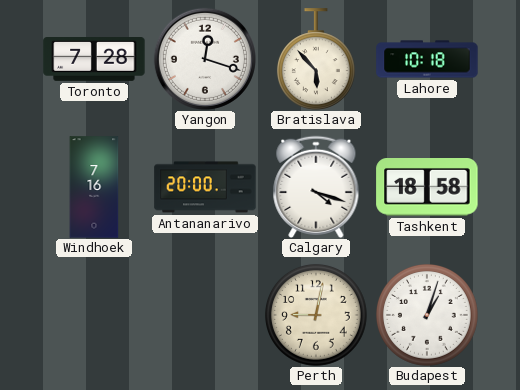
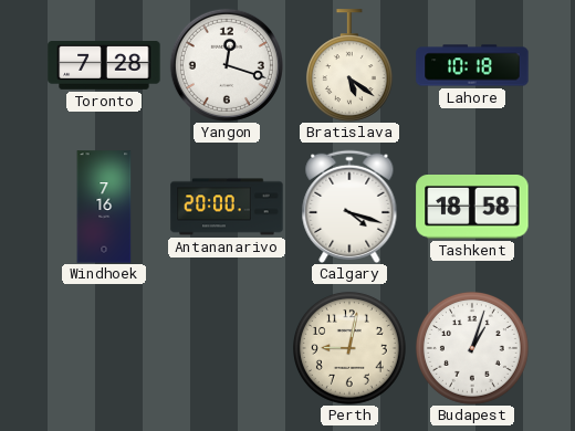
Bratislava: 5:53 -> 5:21
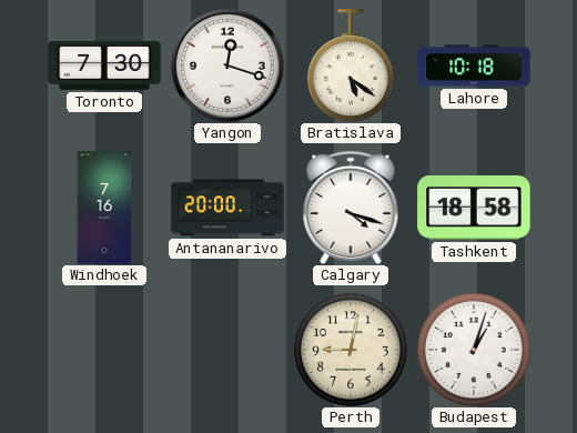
Toronto: 7:28 -> 7:30
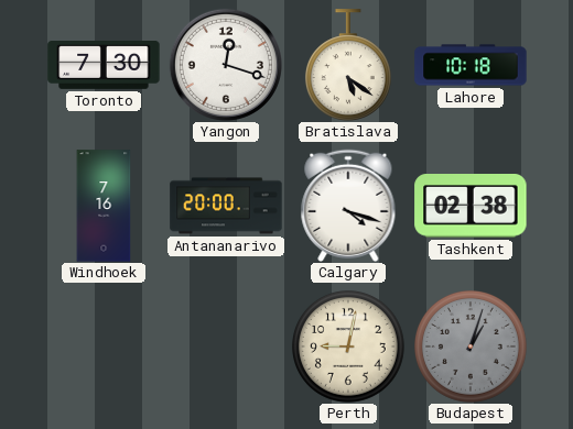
Tashkent: 18:58 -> 02:38
Budapest dial: white -> grey
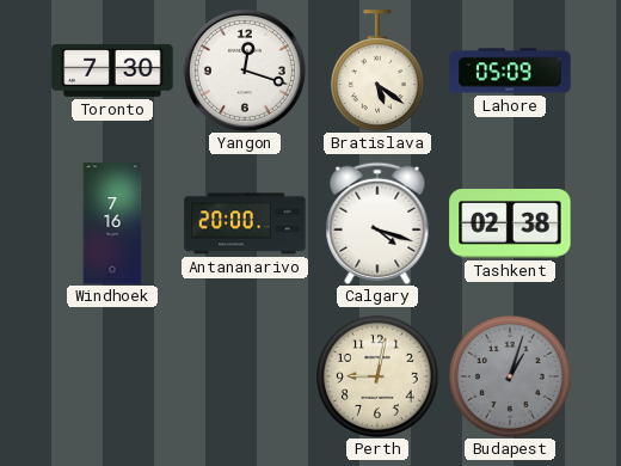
Lahore: 10:18 -> 05:09
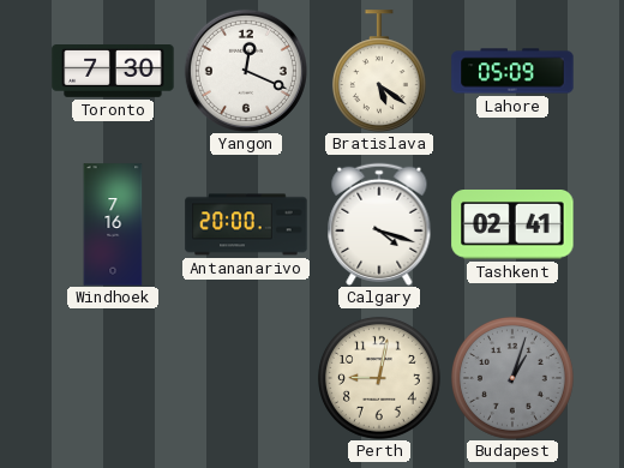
Yangon: 12:18 -> 12:19
Tashkent: 02:38 -> 02:41
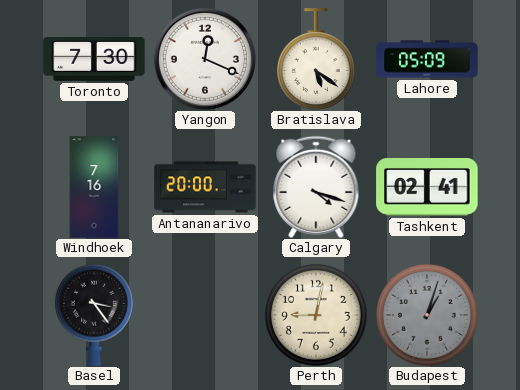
Basel: none -> 3:24
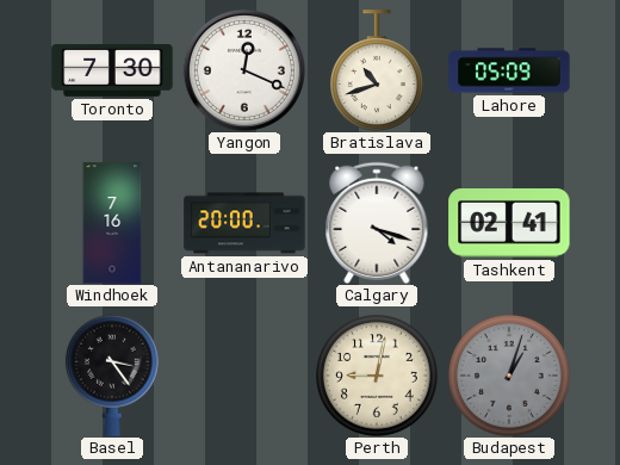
Bratislava: 5:21 -> 10:42
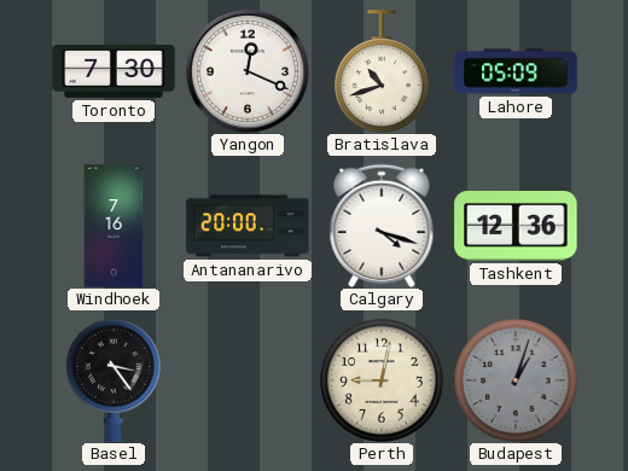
Tashkent: 02:41 -> 12:36
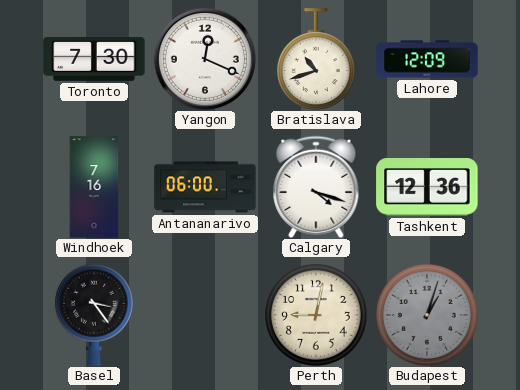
Lahore: 05:09 -> 12:09
Antananarivo: 20:00 -> 06:00
